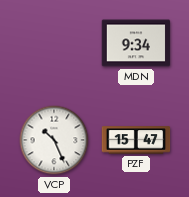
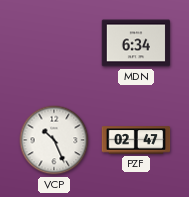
MDN: 9:34 -> 6:34
PZF: 15:47 -> 02:47
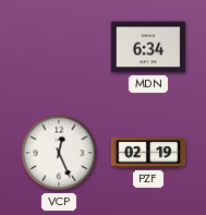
VCP: 10:26 -> 12:26
PZF: 02:47 -> 02:19
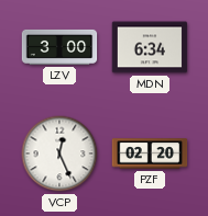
LZV: none -> 3:00
PZF: 02:19 -> 02:20
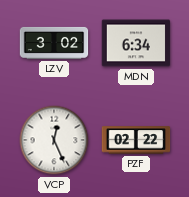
LZV: 3:00 -> 3:02
PZF: 02:20 -> 02:22
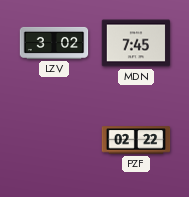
MDN: 6:34 -> 7:45
VCP: 12:26 -> none
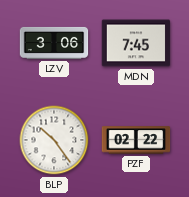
LZV: 3:02 -> 3:06
BLP: none -> 10:24
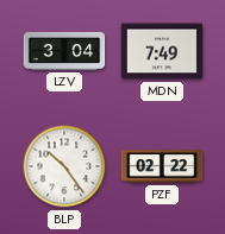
LZV: 3:06 -> 3:04
MDN: 7:45 -> 7:49
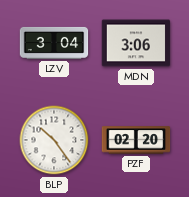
MDN: 7:49 -> 3:06
PZF: 02:22 -> 02:20
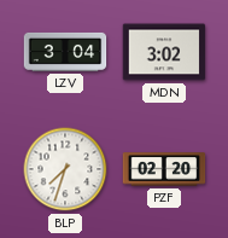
MDN: 3:06 -> 3:02
BLP: 10:24 -> 7:33
